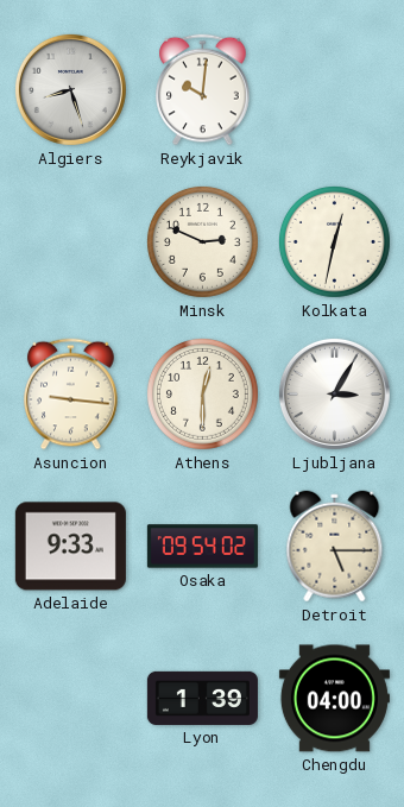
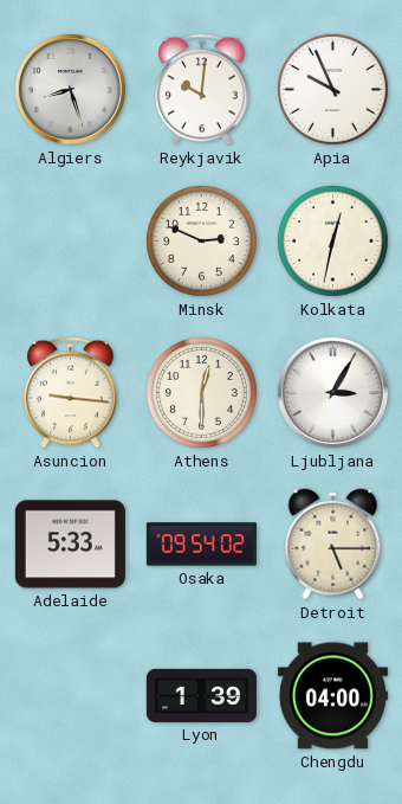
Apia: none -> 9:56
Adelaide: 9:33 -> 5:33
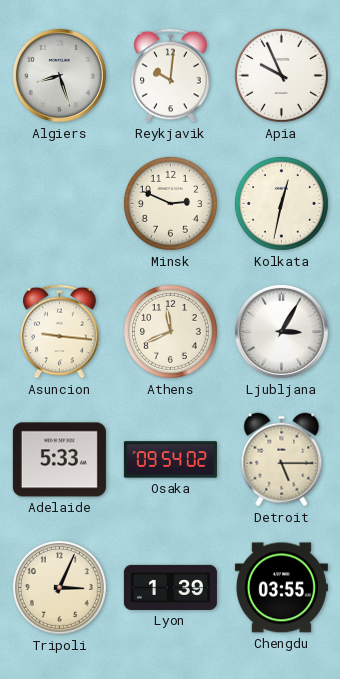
Athens: 12:30 -> 11:41
Tripoli: none -> 3:04
Chengdu: 04:00 -> 03:55
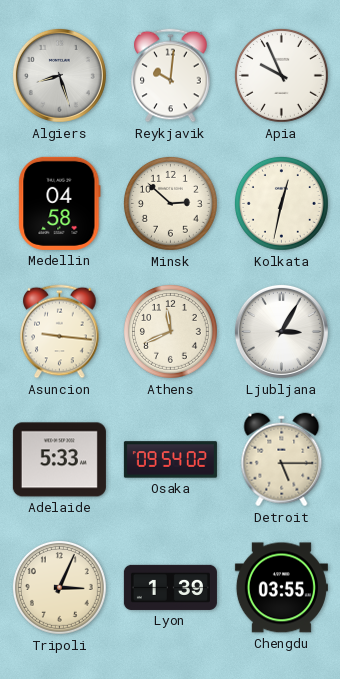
Medellin: none -> 04:58
Minsk: 2:49 -> 2:52
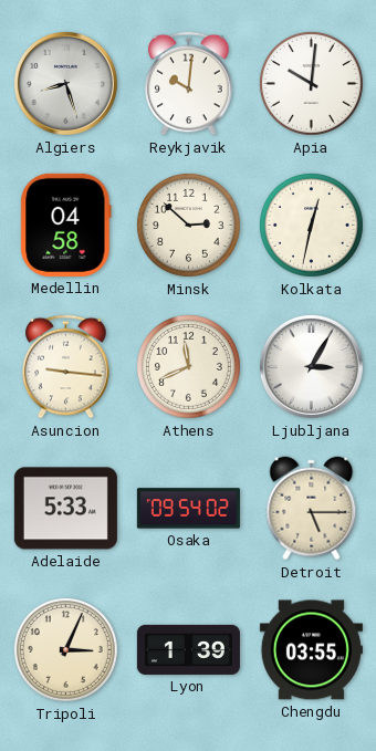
Apia: 9:56 -> 10:01
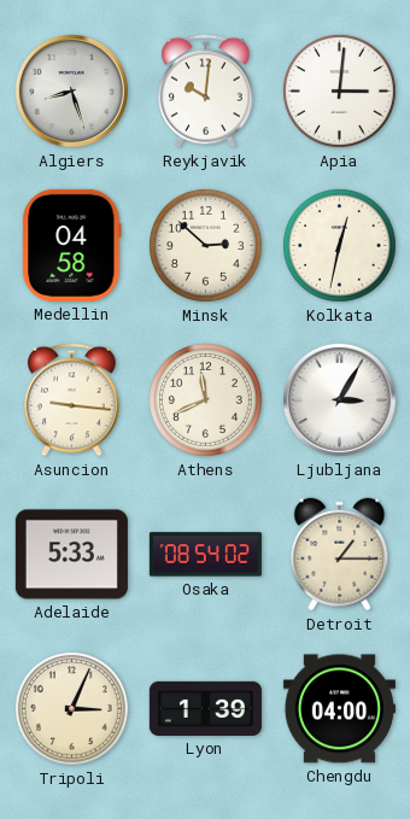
Apia: 10:01 -> 3:01
Osaka: 09:54 -> 08:54
Detroit: 5:15 -> 1:15
Chengdu: 03:55 -> 04:00
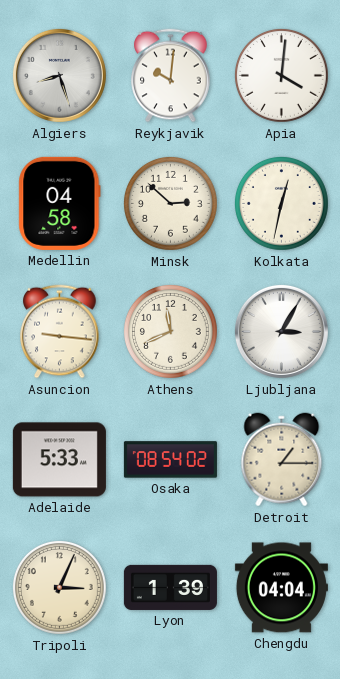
Apia: 3:01 -> 4:01
Chengdu: 04:00 -> 04:04
